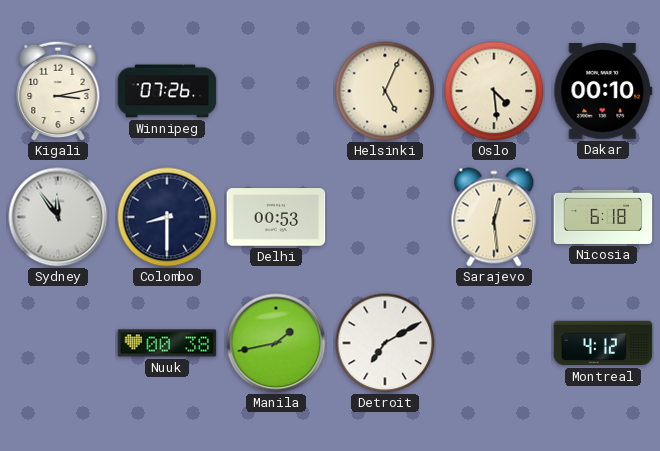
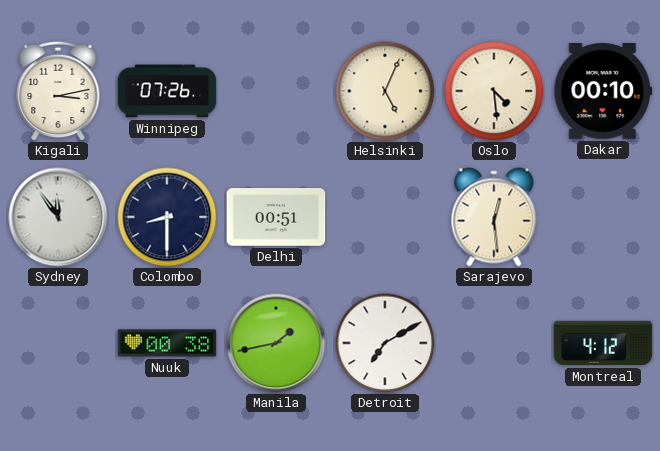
Delhi: 00:53 -> 00:51
Nicosia: 6:18 -> none
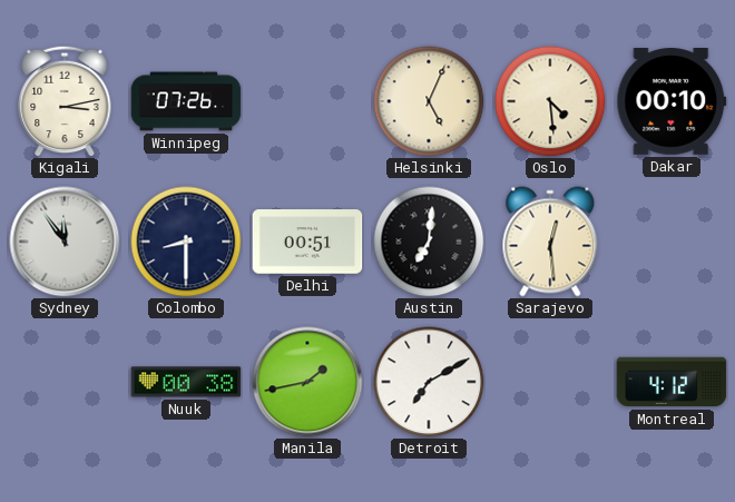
Austin: none -> 7:01
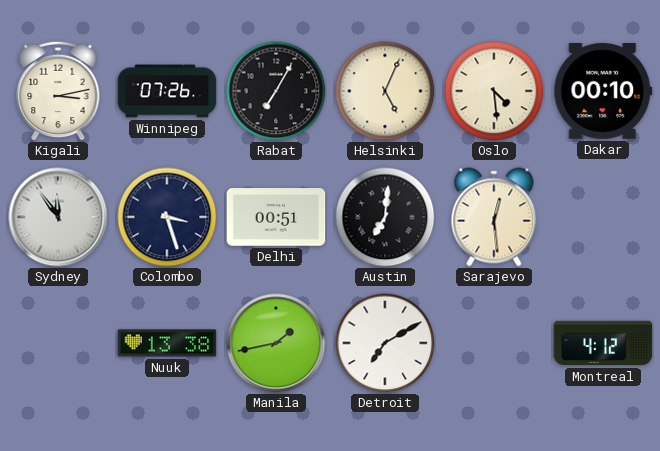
Rabat: none -> 7:05
Colombo: 8:30 -> 3:27
Nuuk: 00:38 -> 13:38
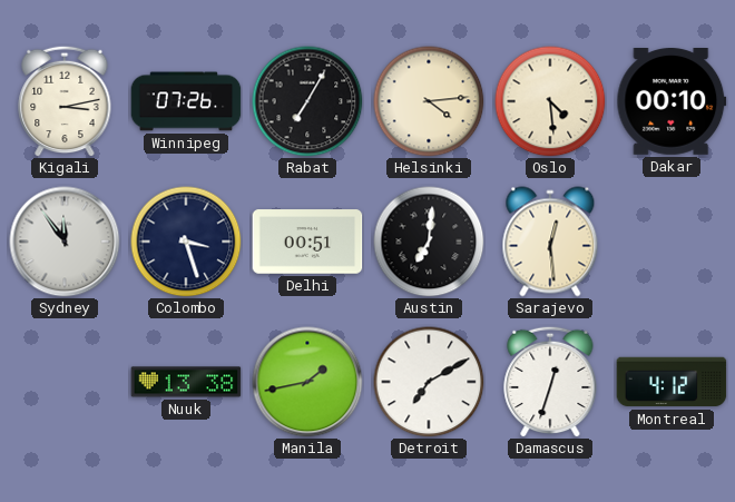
Helsinki: 5:04 -> 4:14
Damascus: none -> 12:33
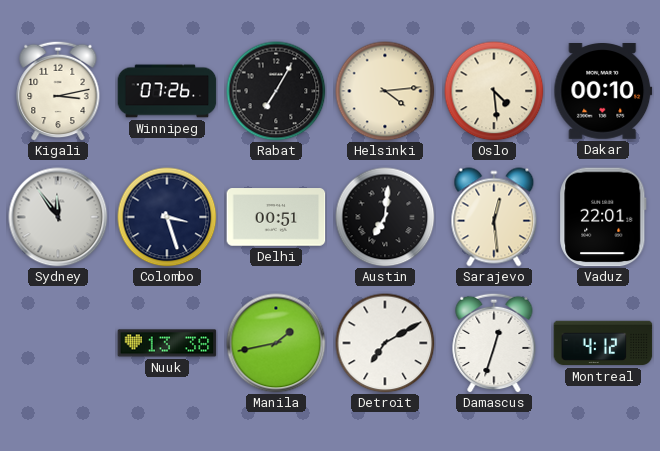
Vaduz: none -> 22:01
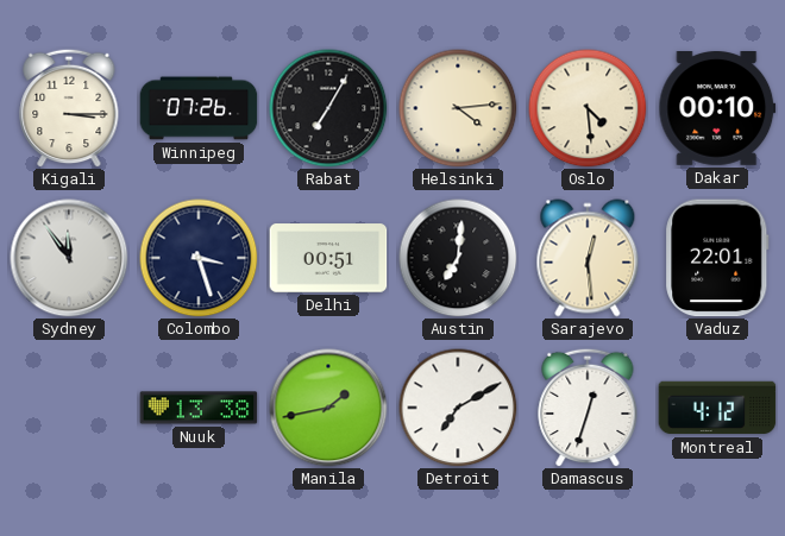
Kigali: 3:13 -> 3:15
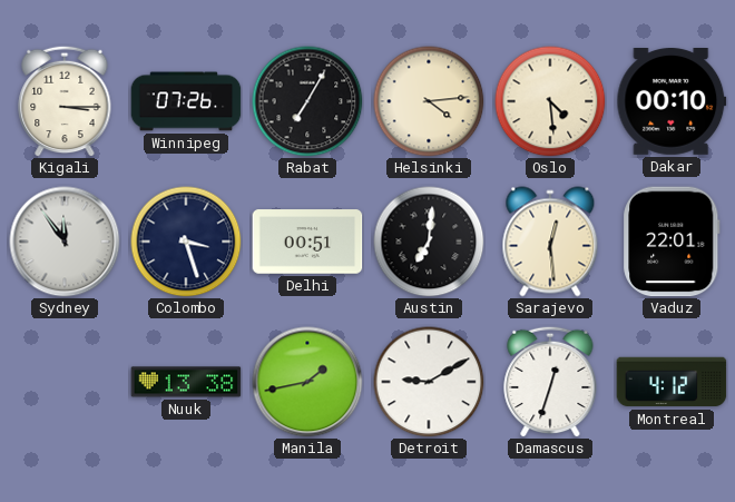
Detroit: 7:10 -> 9:10
